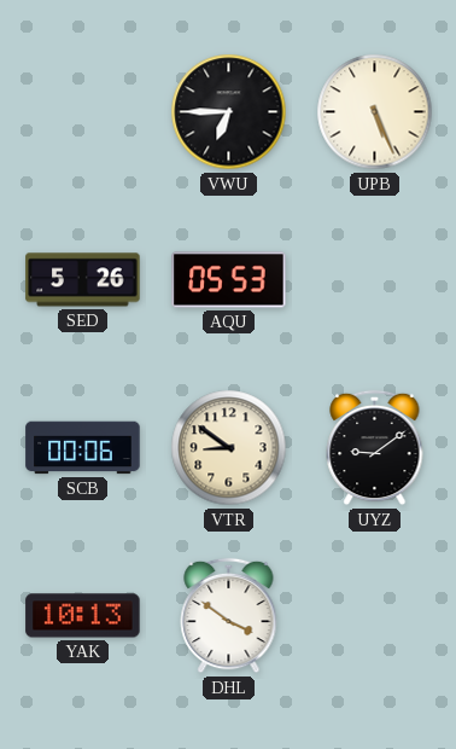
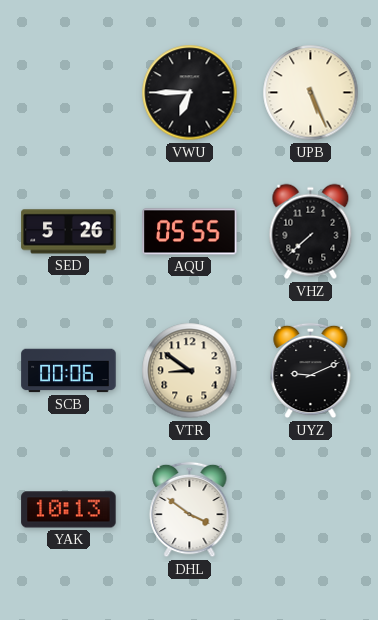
AQU: 05:53 -> 05:55
VHZ: none -> 7:38
UYZ: 9:09 -> 9:11
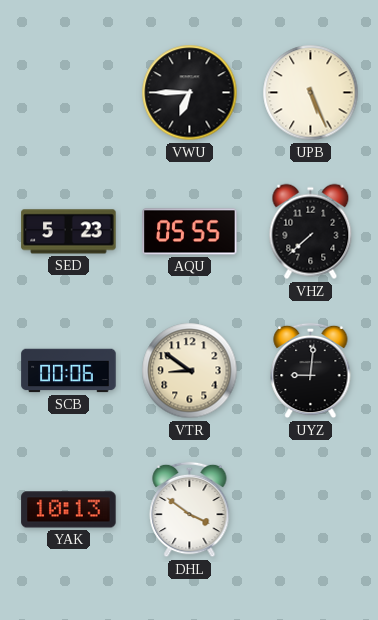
SED: 5:26 -> 5:23
UYZ: 9:11 -> 9:01
